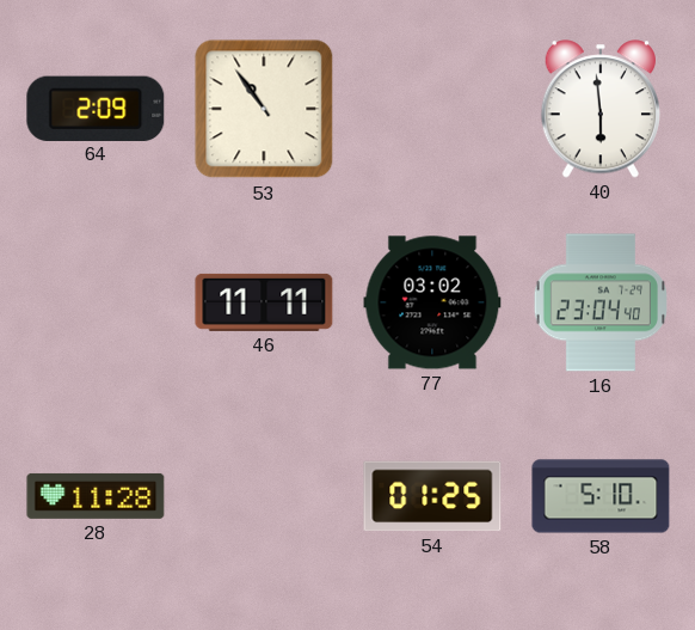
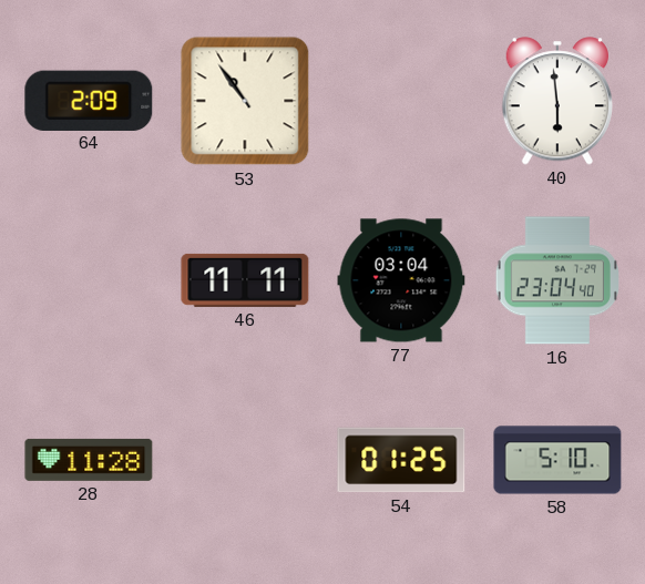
77: 03:02 -> 03:04
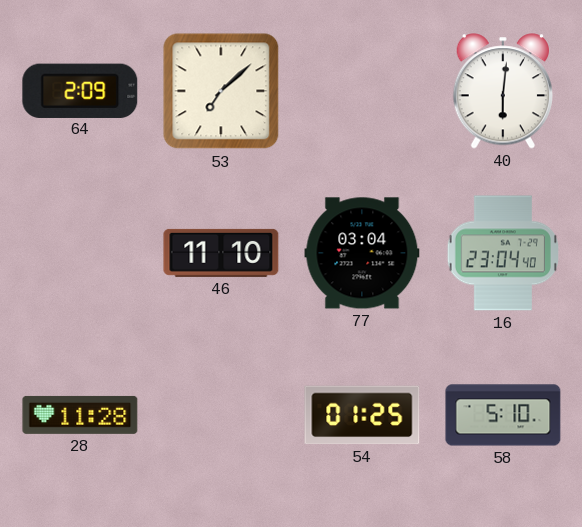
53: 10:54 -> 7:08
40: 5:59 -> 6:01
46: 11:11 -> 11:10
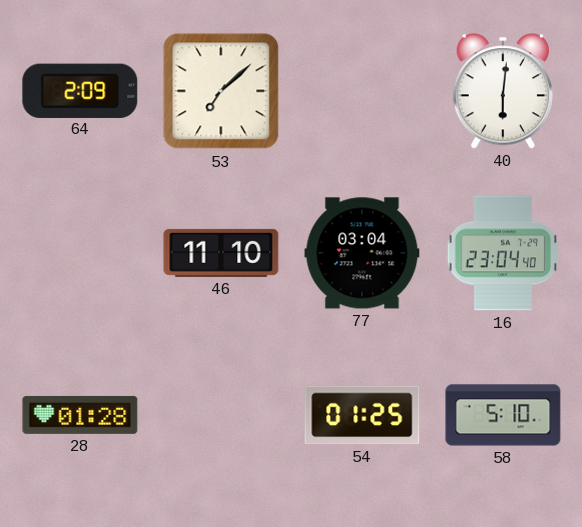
28: 11:28 -> 01:28
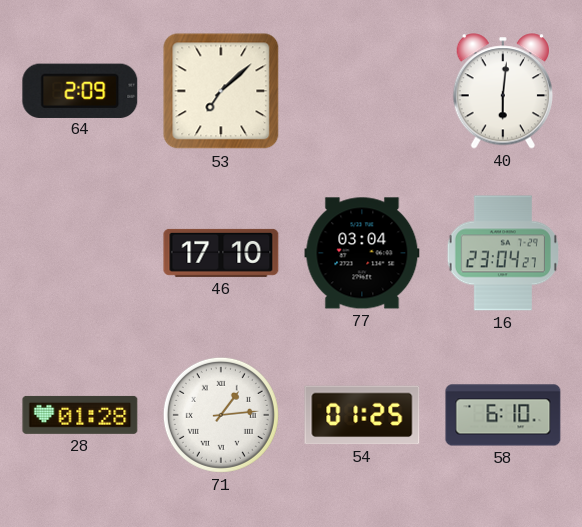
46: 11:10 -> 17:10
16: 23:04:40 -> 23:04:27
71: none -> 1:14
58: 5:10 -> 6:10
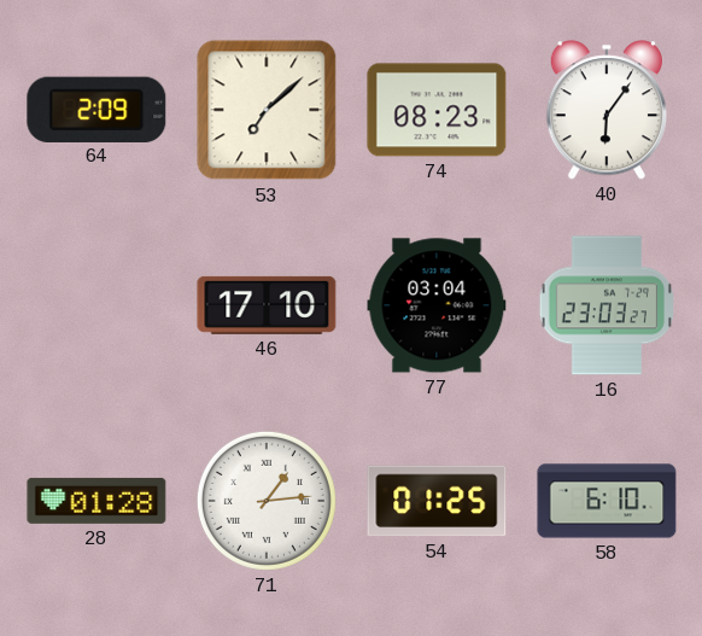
74: none -> 08:23
40: 6:01 -> 6:06
16: 23:04 -> 23:03
